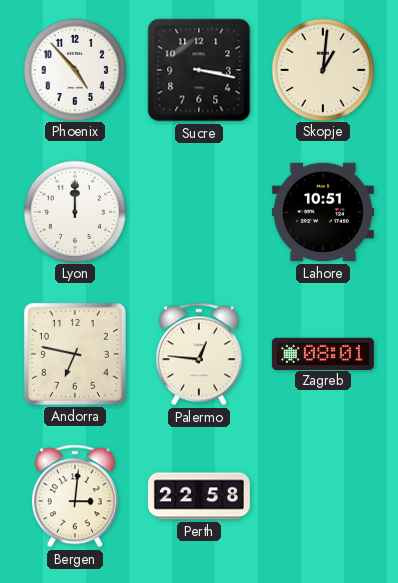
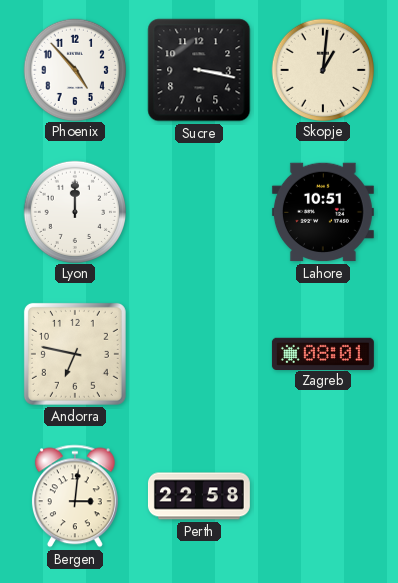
Palermo: 12:46 -> none
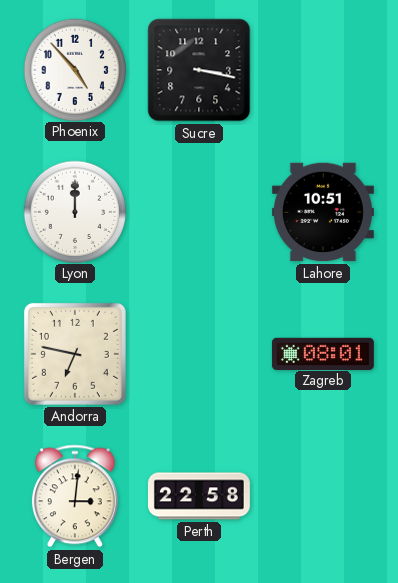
Skopje: 1:01 -> none
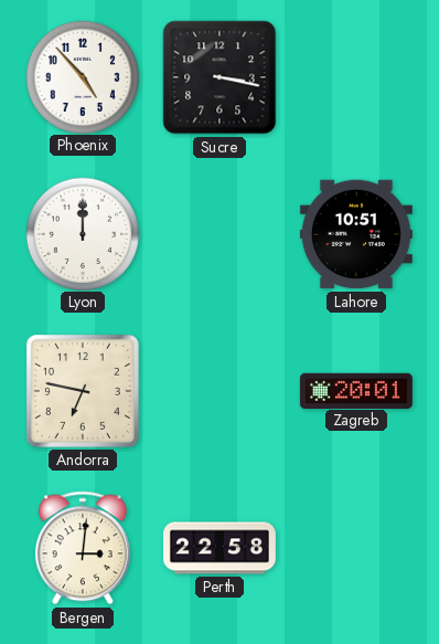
Zagreb: 08:01 -> 20:01
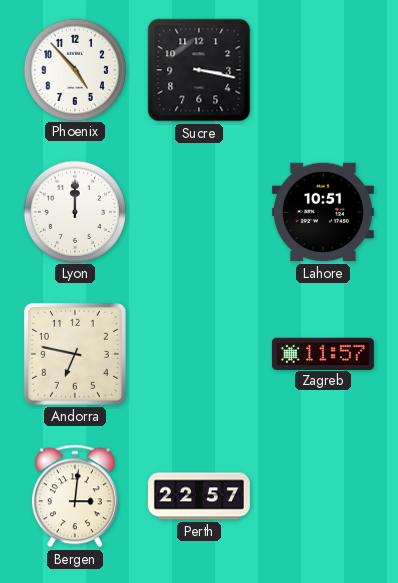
Zagreb: 20:01 -> 11:57
Perth: 22:58 -> 22:57
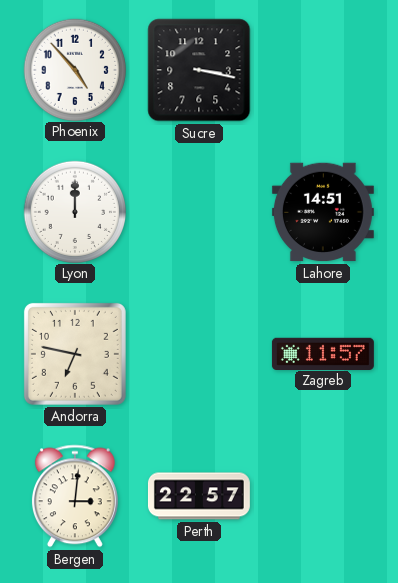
Lahore: 10:51 -> 14:51
